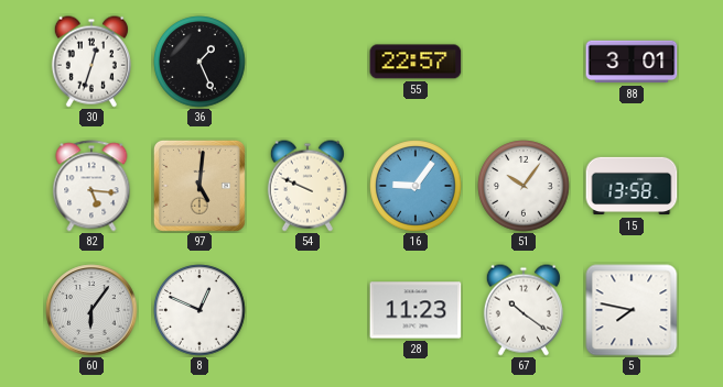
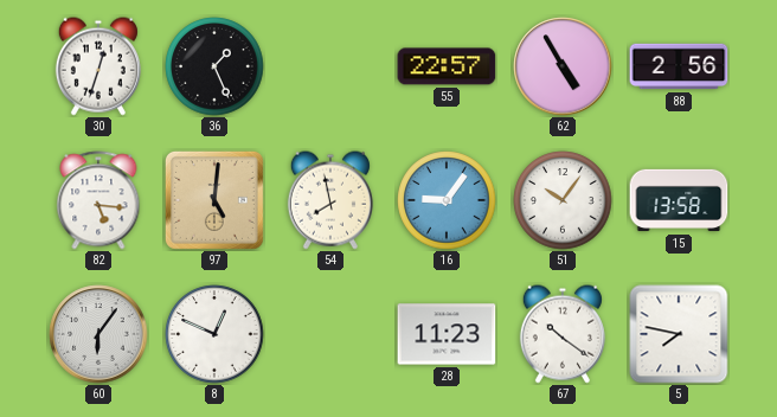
62: none -> 4:55
88: 3:01 -> 2:56
54: 9:49 -> 7:58
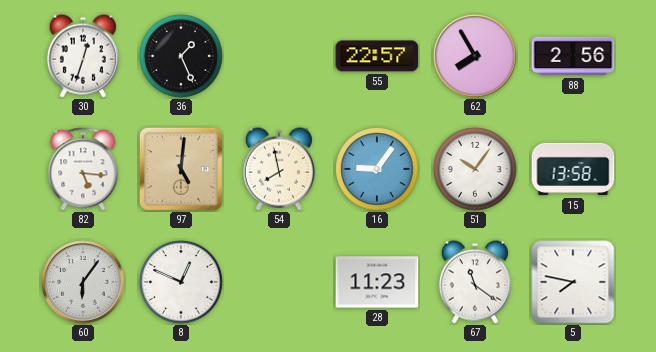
62: 4:55 -> 7:55
67: 10:21 -> 11:21
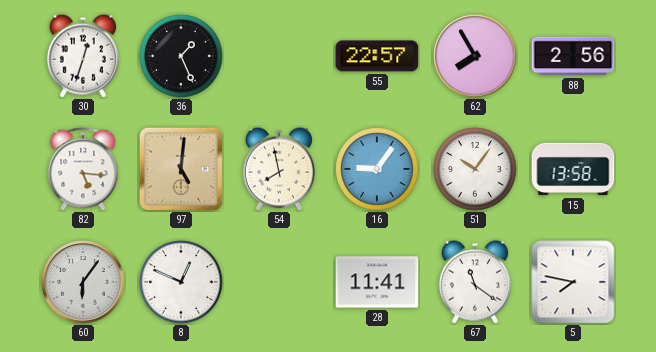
28: 11:23 -> 11:41
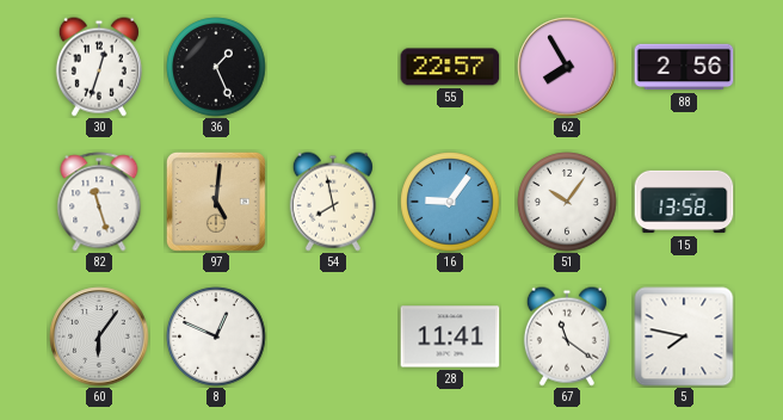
82: 5:16 -> 11:27
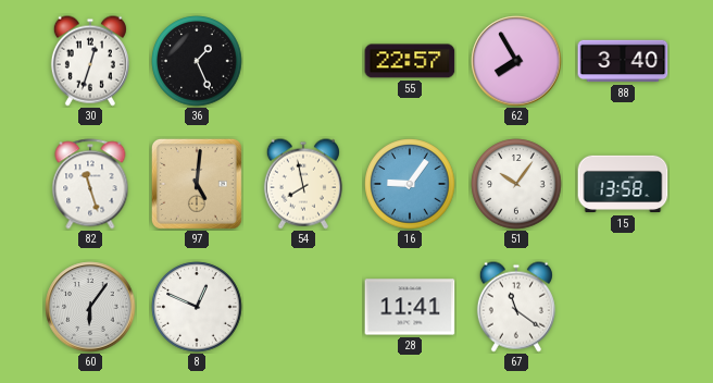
88: 2:56 -> 3:40
5: 7:47 -> none
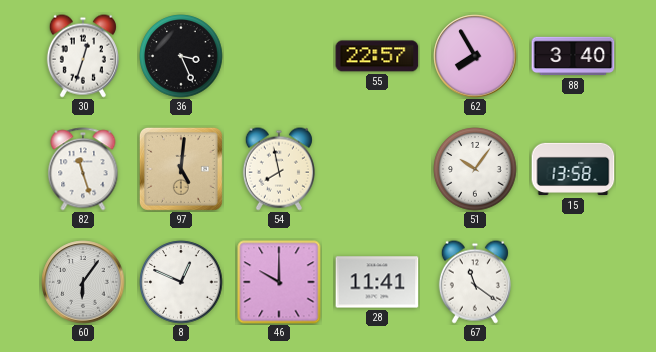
36: 1:26 -> 3:26
16: 9:06 -> none
46: none -> 10:00
